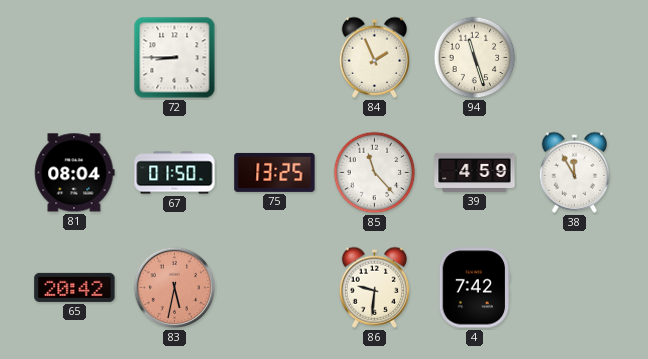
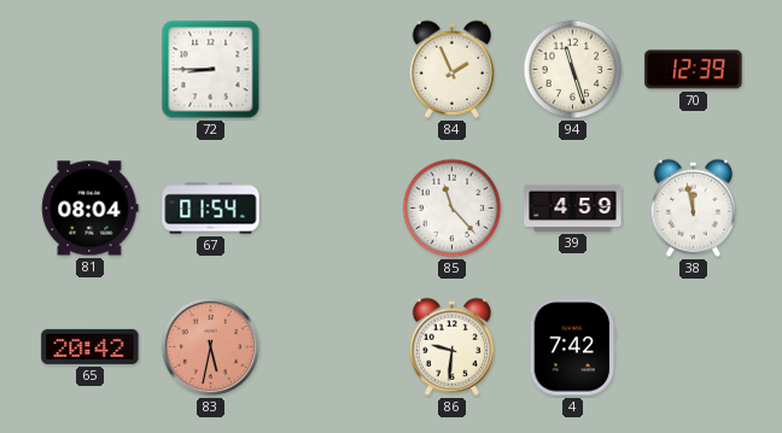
70: none -> 12:39
67: 01:50 -> 01:54
75: 13:25 -> none
38: 11:55 -> 11:58
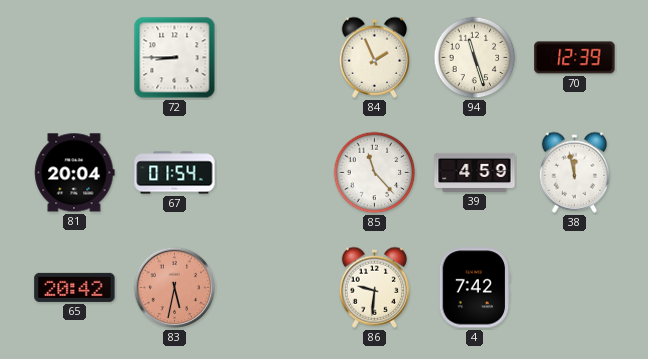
81: 08:04 -> 20:04
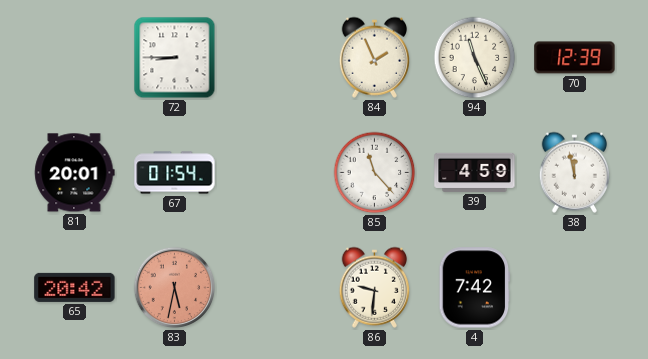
94: 11:27 -> 11:26
81: 20:04 -> 20:01
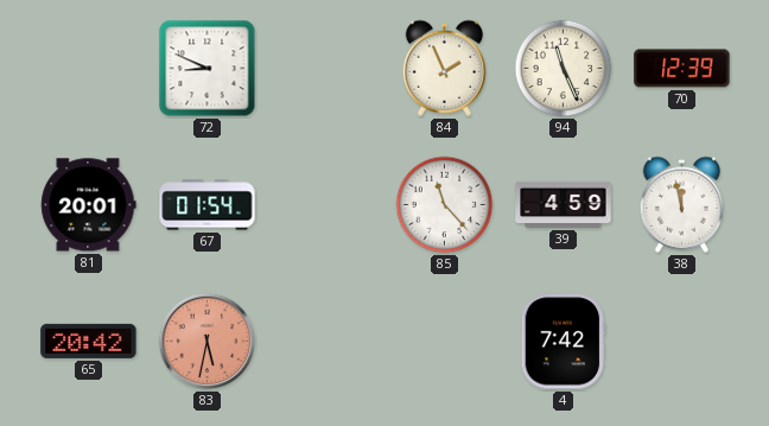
72: 8:45 -> 8:49
86: 9:31 -> none
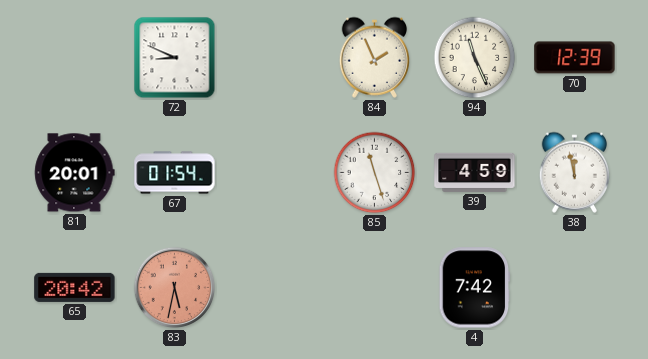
85: 11:23 -> 11:27
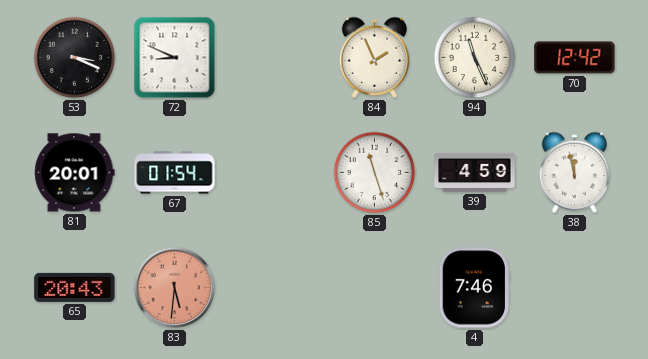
53: none -> 3:19
70: 12:39 -> 12:42
65: 20:42 -> 20:43
83: 5:32 -> 5:31
4: 7:42 -> 7:46
